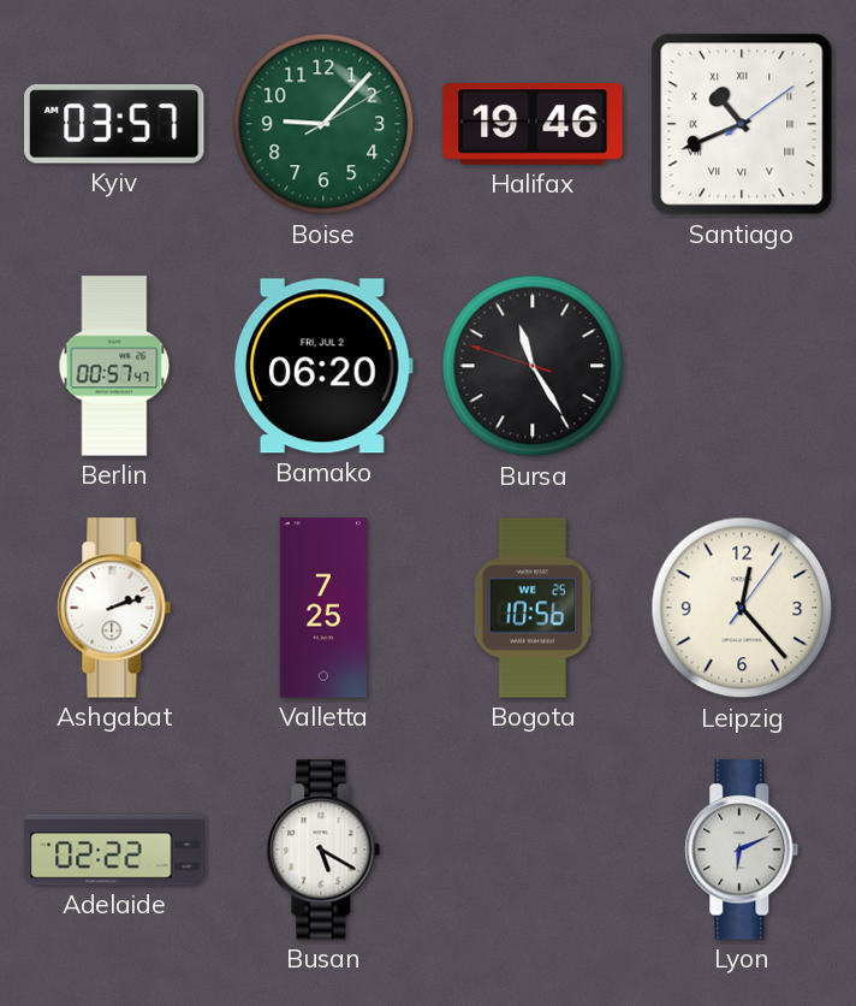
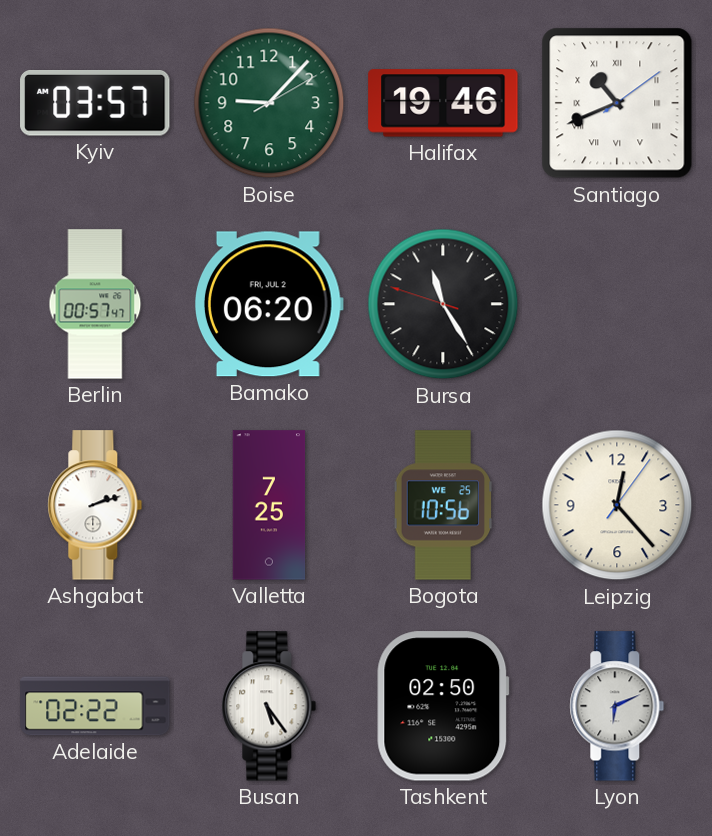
Busan: 5:20 -> 5:24
Tashkent: none -> 02:50
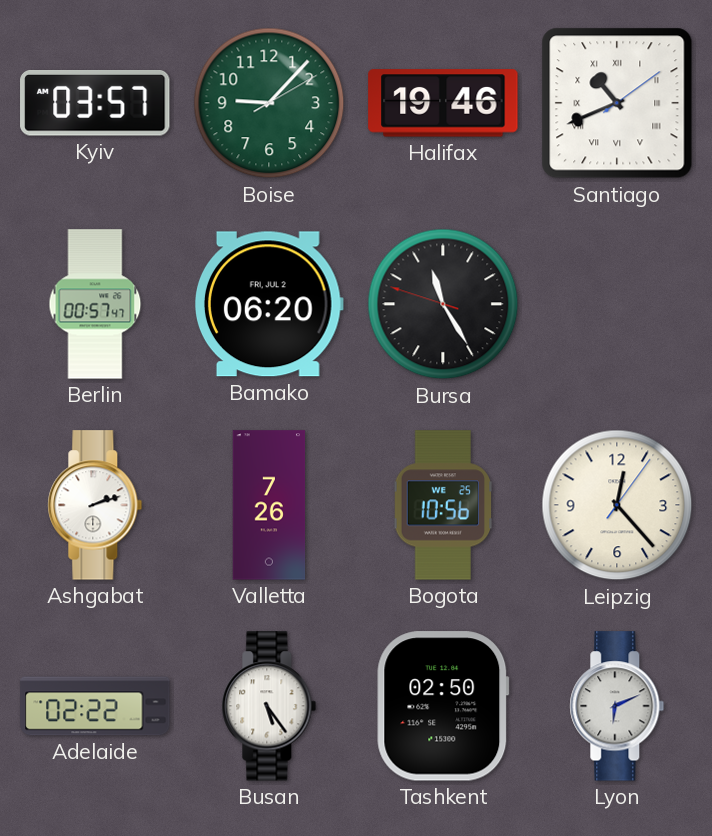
Valletta: 7:25 -> 7:26
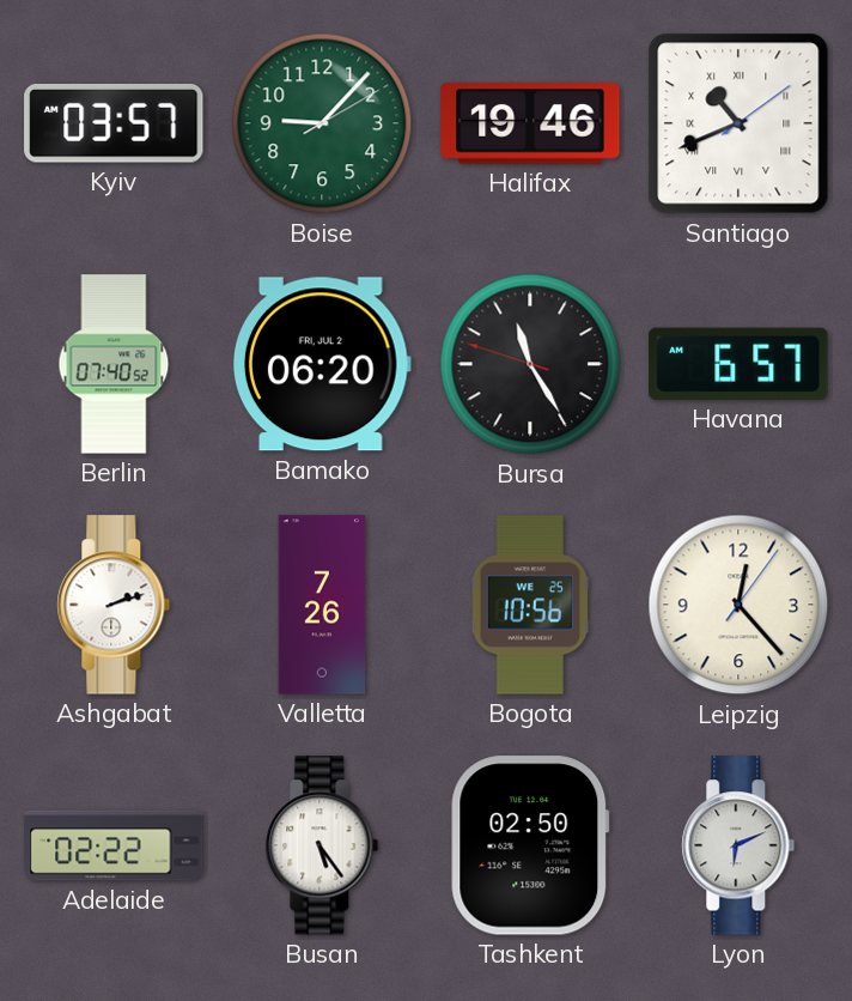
Berlin: 00:57 -> 07:40
Havana: none -> 6:57
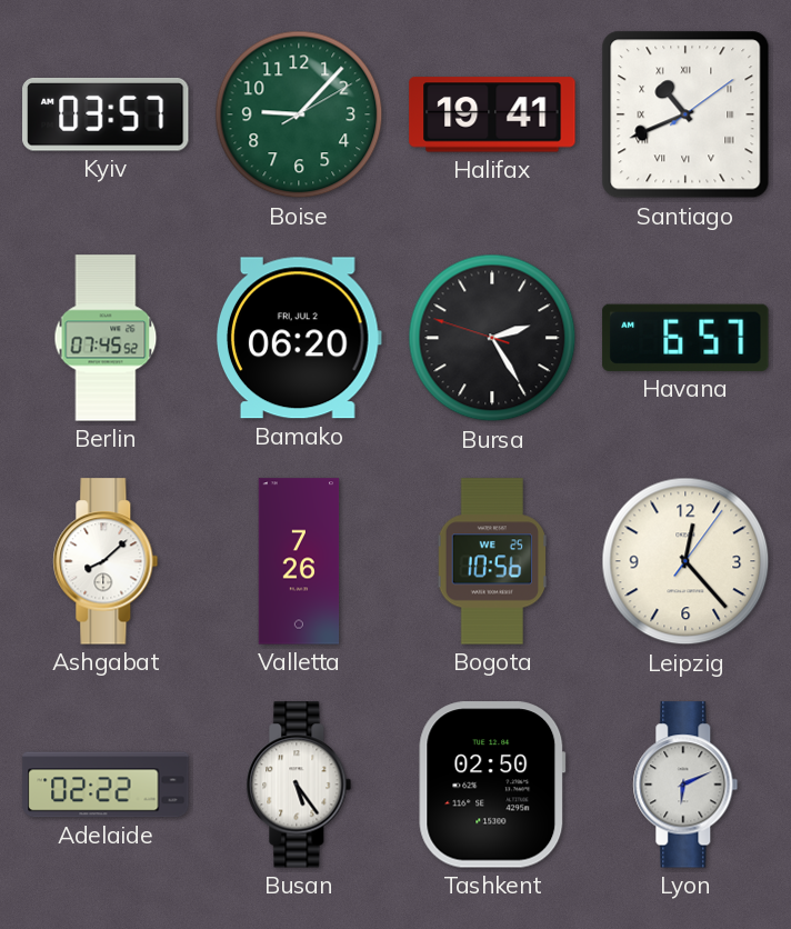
Halifax: 19:46 -> 19:41
Berlin: 07:40 -> 07:45
Bursa: 11:24 -> 2:24
Ashgabat: 2:12 -> 8:08
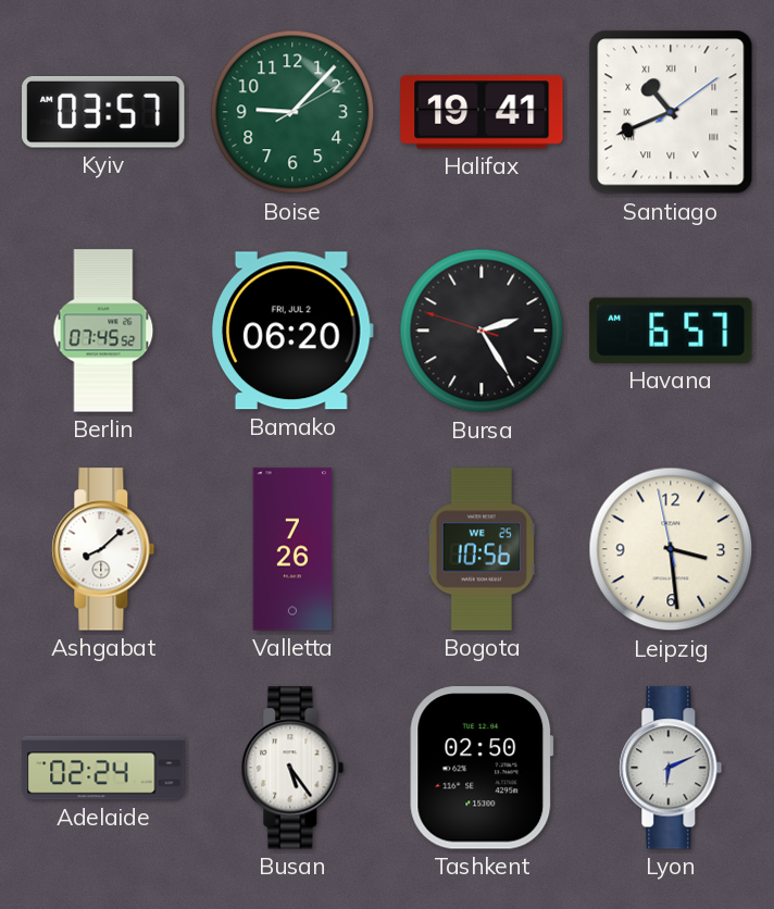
Leipzig: 12:23 -> 3:28
Adelaide: 02:22 -> 02:24
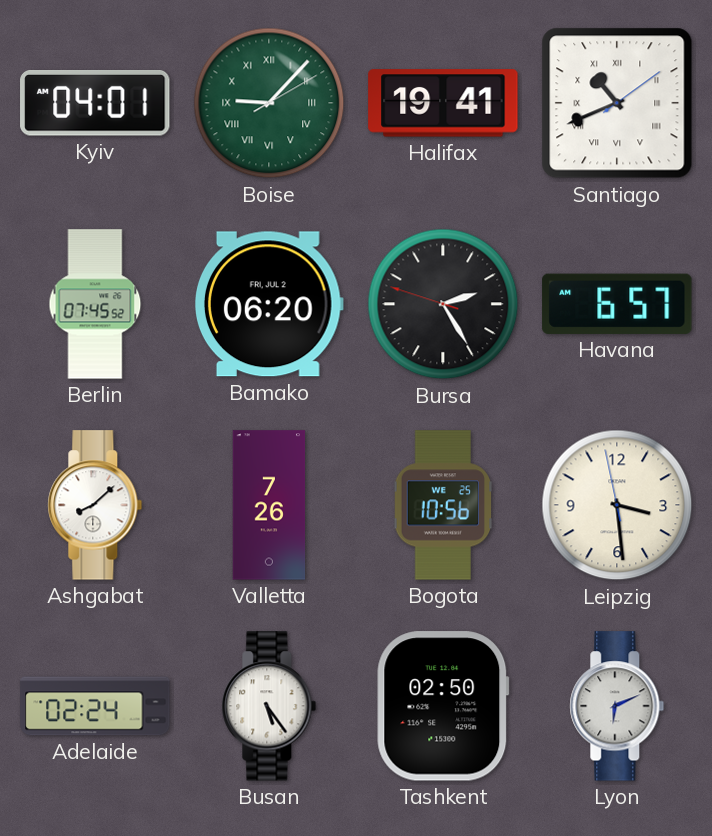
Kyiv: 03:57 -> 04:01
Boise numerals: Arabic -> Roman
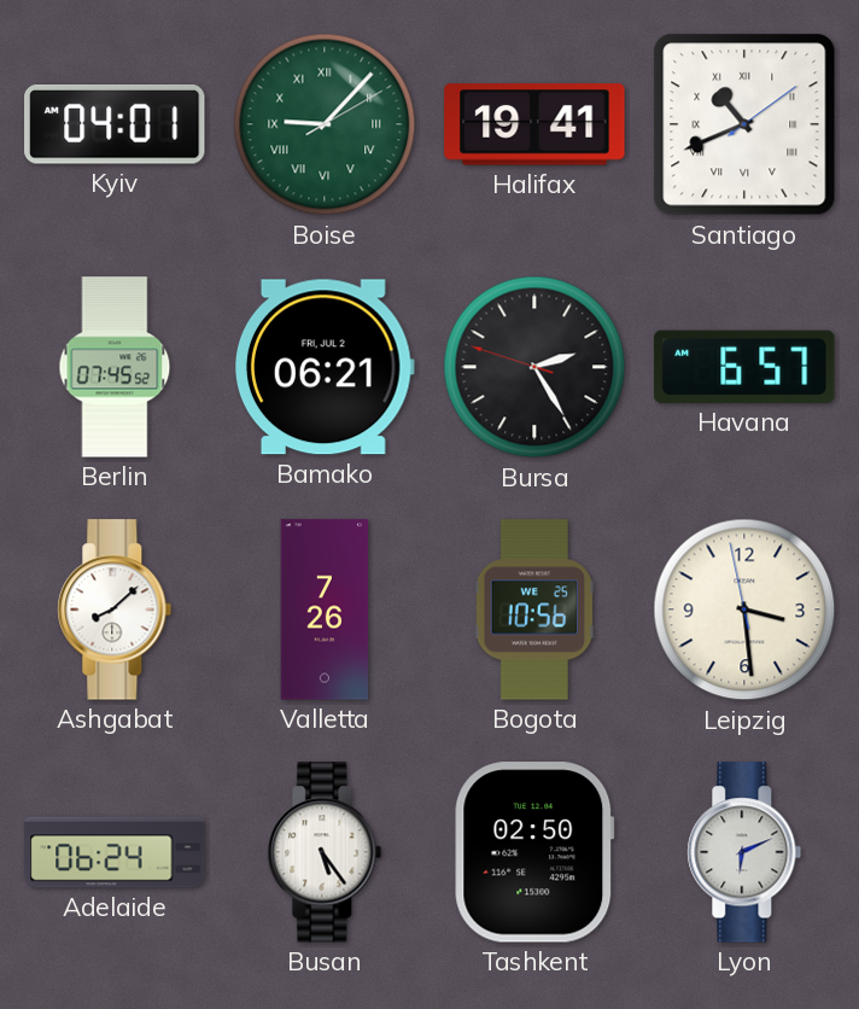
Bamako: 06:20 -> 06:21
Adelaide: 02:24 -> 06:24
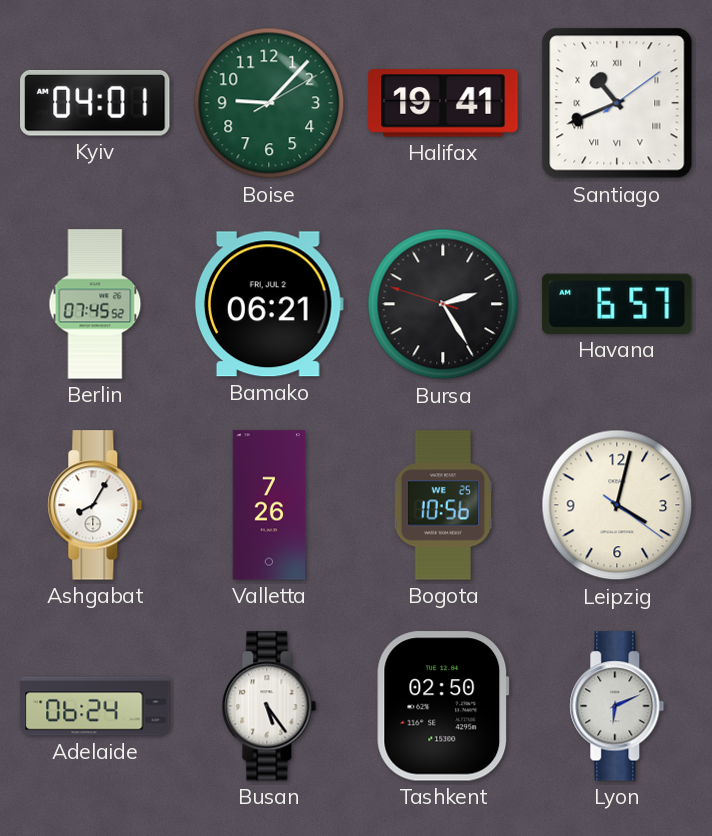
Boise numerals: Roman -> Arabic
Ashgabat: 8:08 -> 8:05
Leipzig: 3:28 -> 4:02
